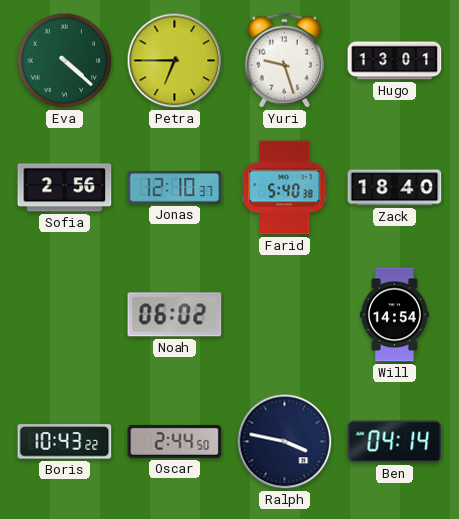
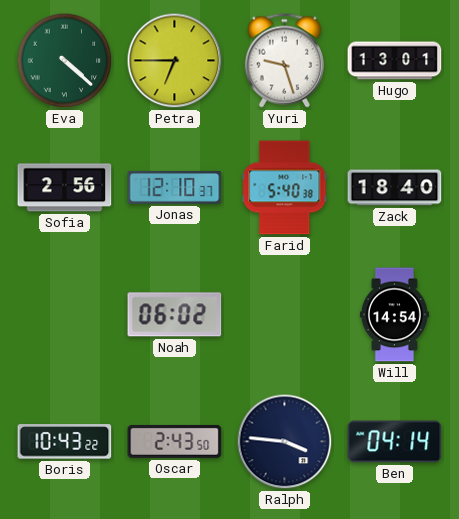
Oscar: 2:44 -> 2:43
Ralph: 3:47 -> 3:46
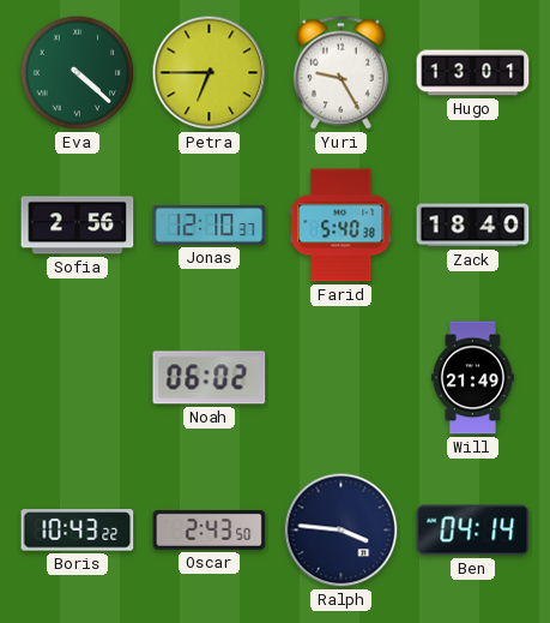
Yuri: 9:27 -> 9:25
Will: 14:54 -> 21:49
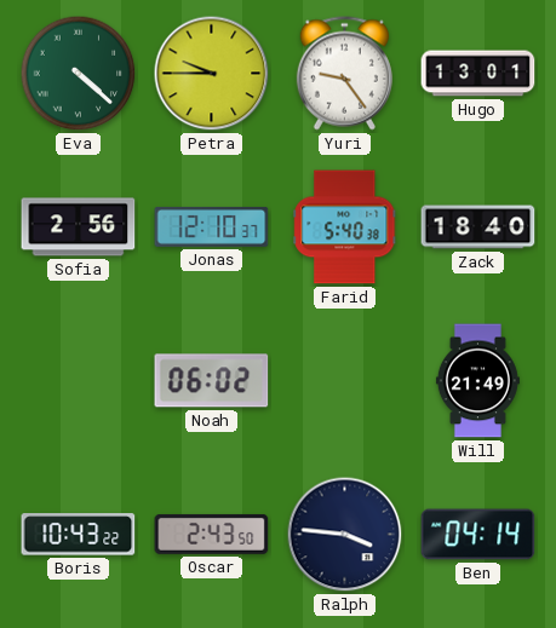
Petra: 6:45 -> 9:45
Yuri: 9:25 -> 9:24
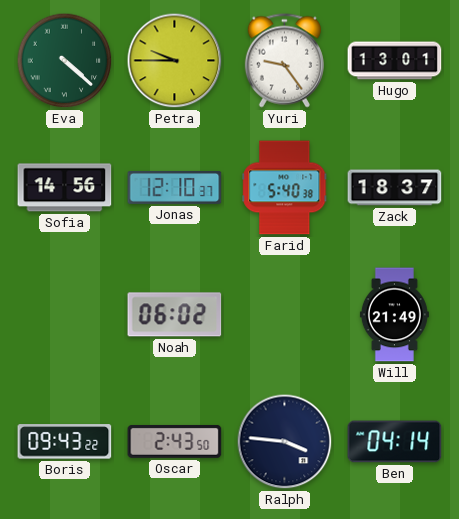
Sofia: 2:56 -> 14:56
Zack: 18:40 -> 18:37
Boris: 10:43 -> 09:43
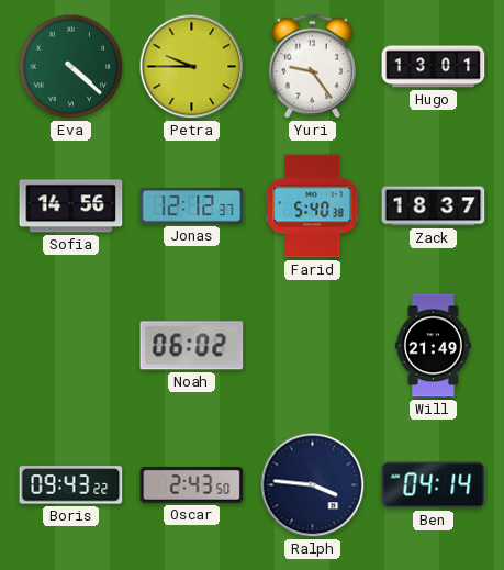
Jonas: 12:10 -> 12:12
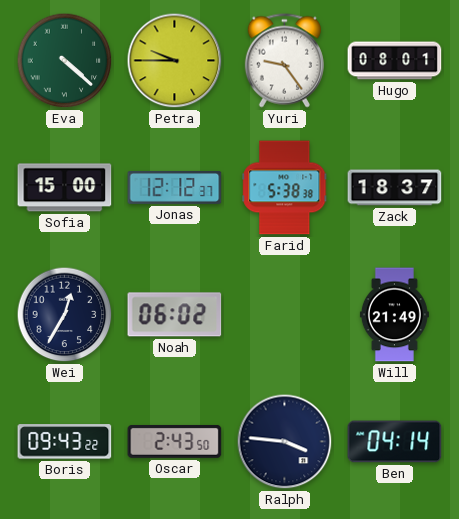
Hugo: 13:01 -> 08:01
Sofia: 14:56 -> 15:00
Farid: 5:40 -> 5:38
Wei: none -> 12:35
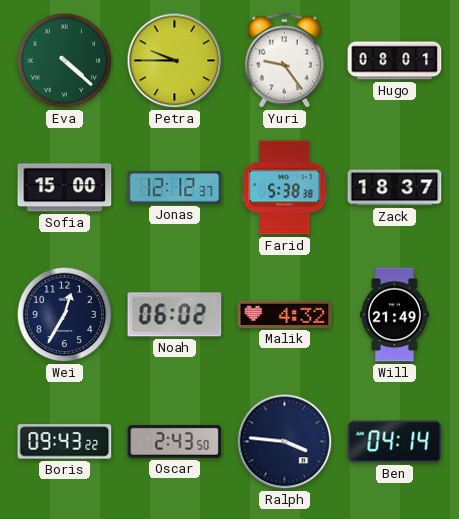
Malik: none -> 4:32
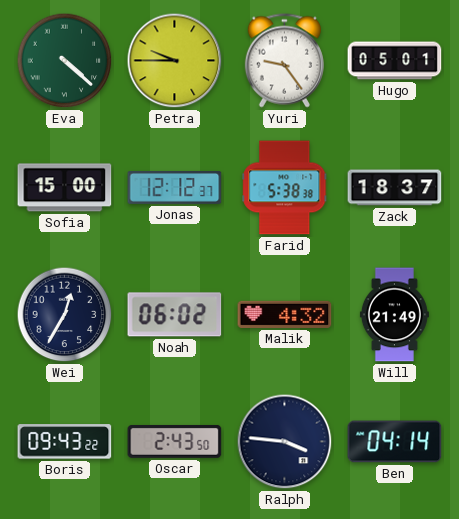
Hugo: 08:01 -> 05:01
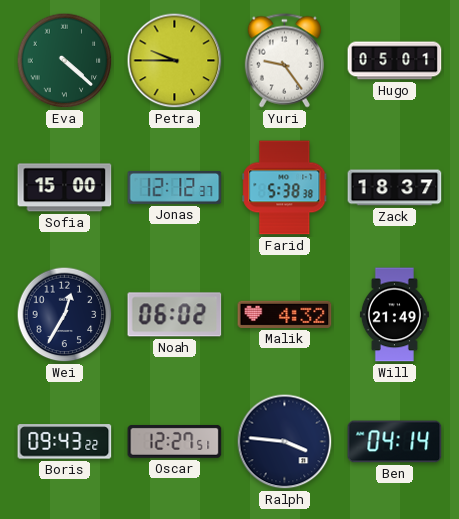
Oscar: 2:43 -> 12:27
